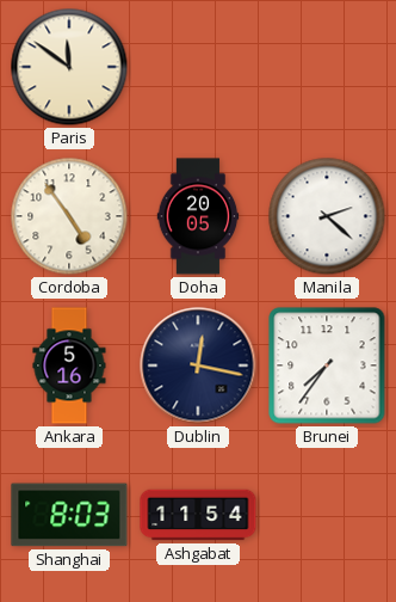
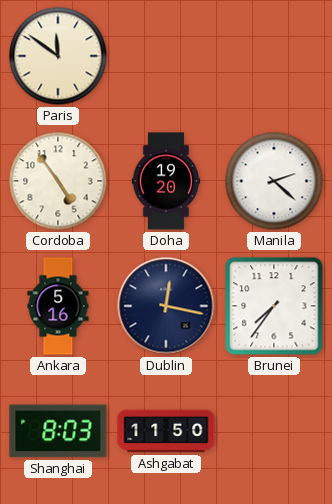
Doha: 20:05 -> 19:20
Ashgabat: 11:54 -> 11:50
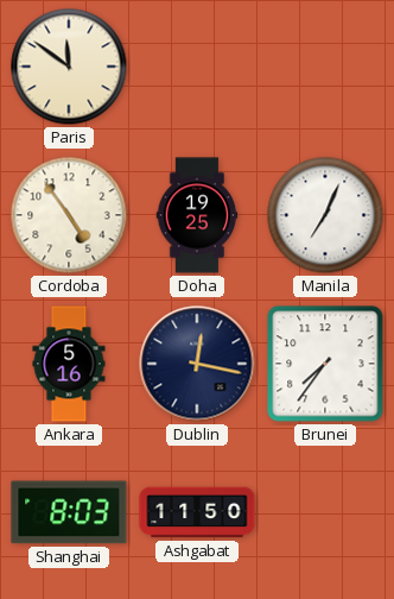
Doha: 19:20 -> 19:25
Manila: 2:22 -> 7:04
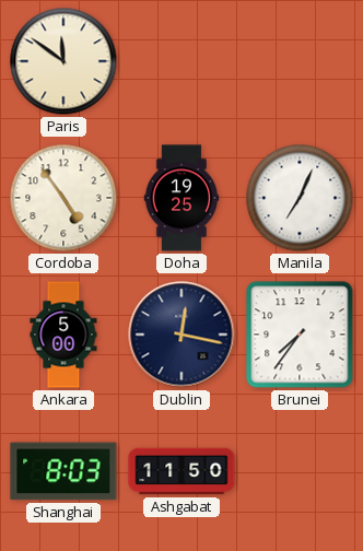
Ankara: 5:16 -> 5:00
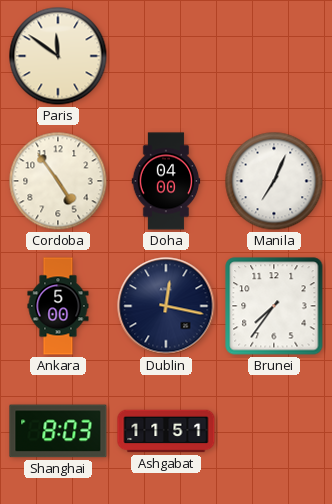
Doha: 19:25 -> 04:00
Ashgabat: 11:50 -> 11:51
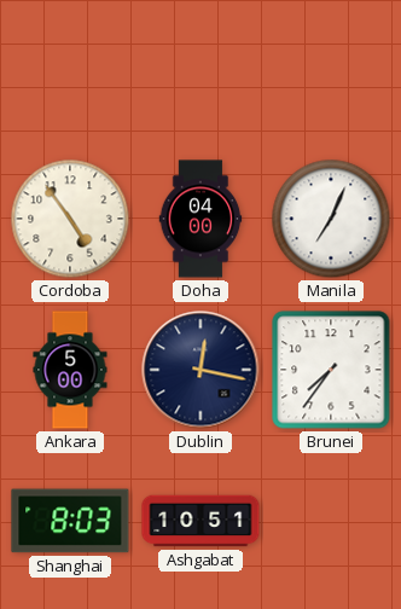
Paris: 11:51 -> none
Ashgabat: 11:51 -> 10:51
